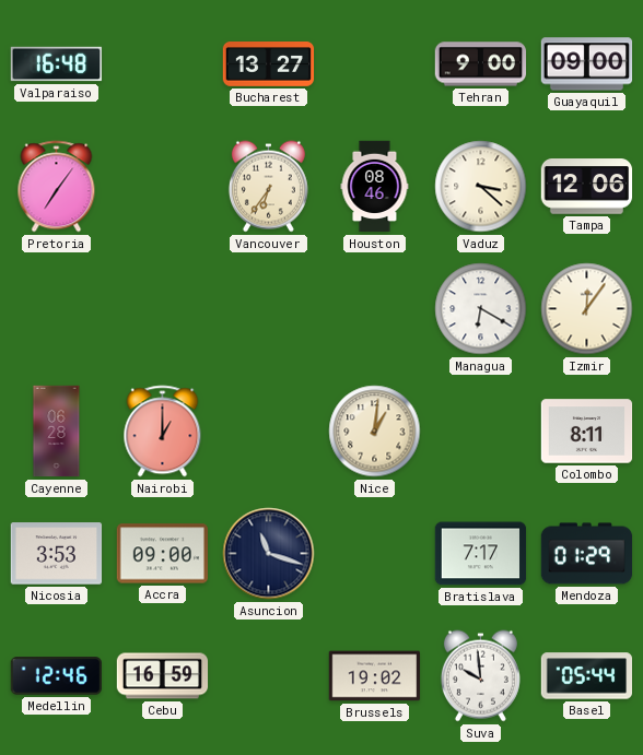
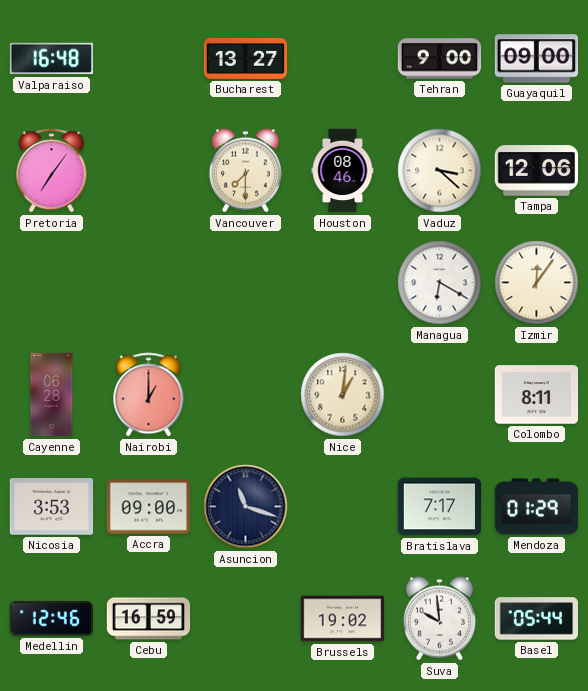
Vancouver: 6:36 -> 7:30
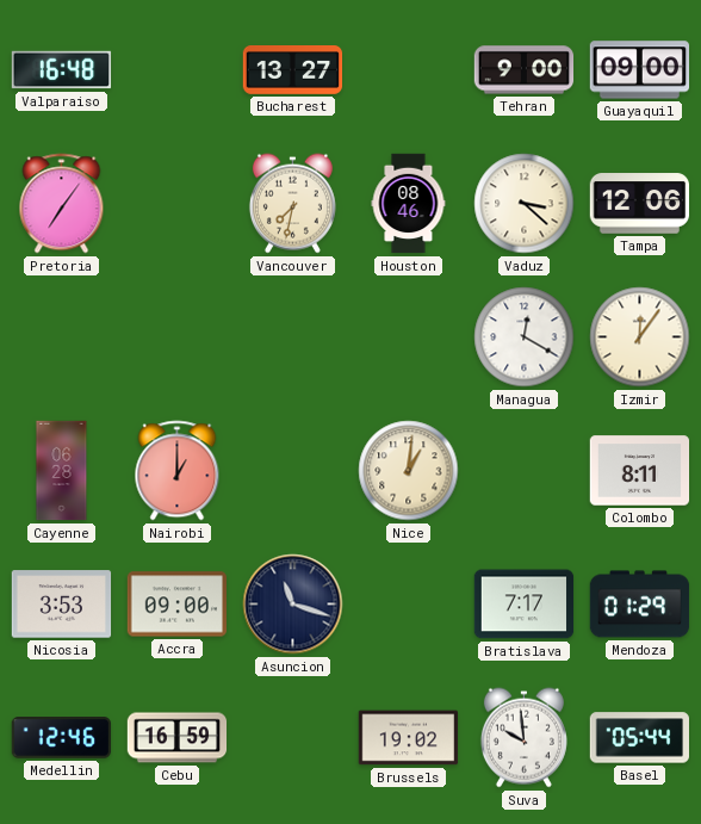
Vancouver: 7:30 -> 7:32
Managua: 6:20 -> 12:20
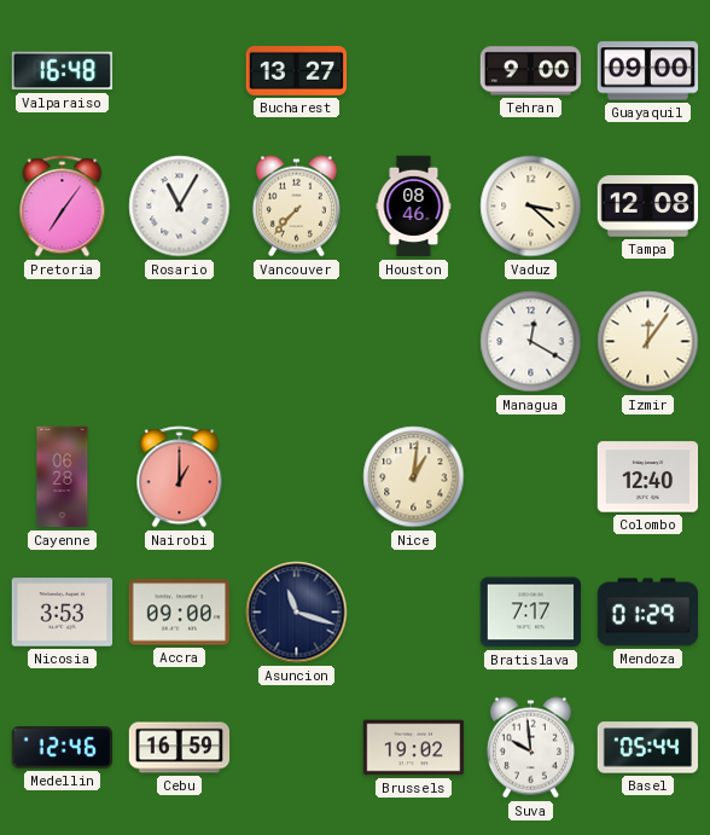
Rosario: none -> 11:05
Vancouver: 7:32 -> 7:37
Tampa: 12:06 -> 12:08
Colombo: 8:11 -> 12:40
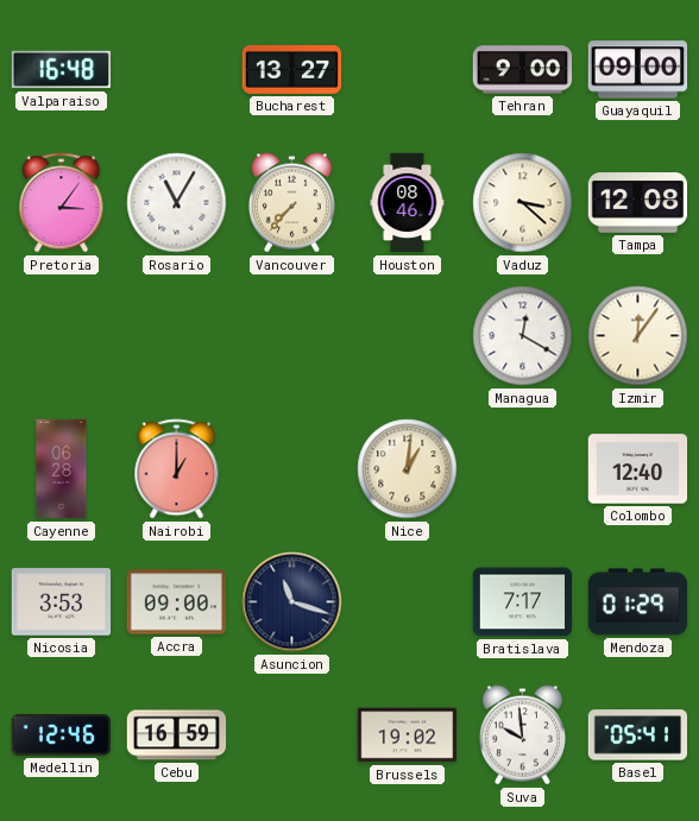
Pretoria: 7:06 -> 3:06
Basel: 05:44 -> 05:41
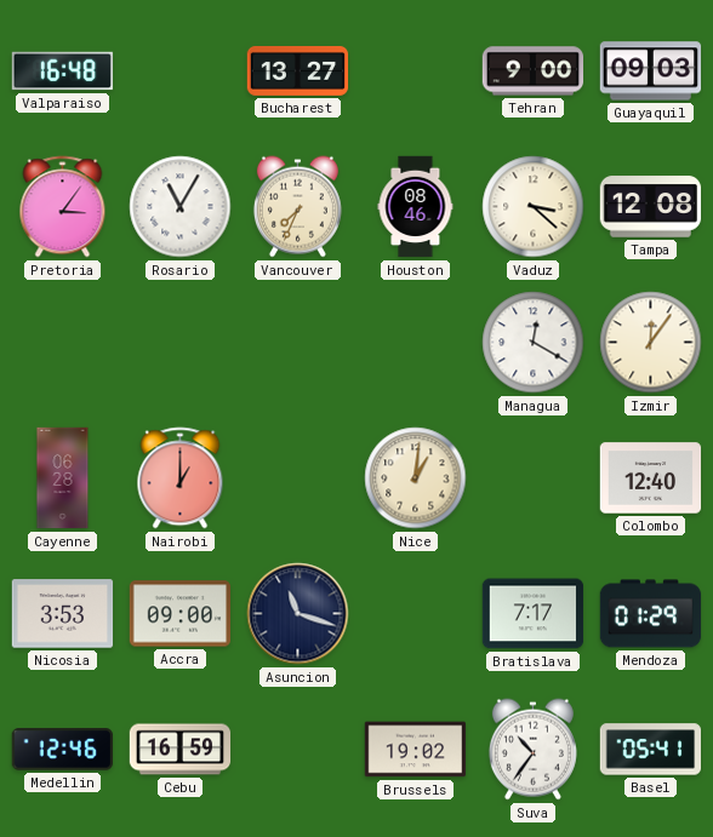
Guayaquil: 09:00 -> 09:03
Vancouver: 7:37 -> 7:34
Suva: 9:59 -> 10:36
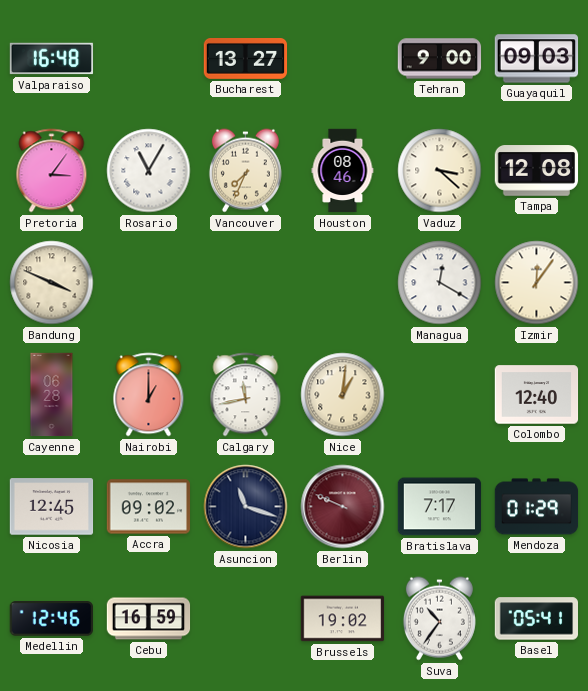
Bandung: none -> 3:49
Calgary: none -> 11:43
Nicosia: 3:53 -> 12:45
Accra: 09:00 -> 09:02
Berlin: none -> 9:49
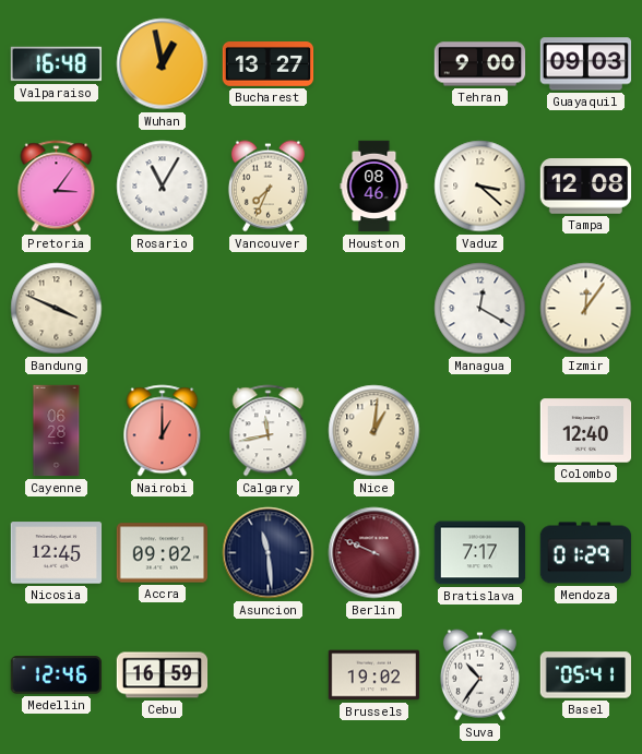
Wuhan: none -> 12:58
Asuncion: 11:18 -> 11:29
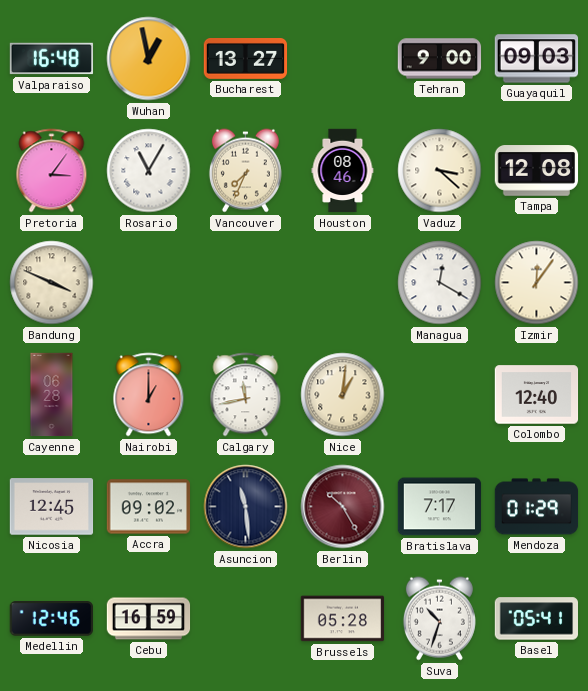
Berlin: 9:49 -> 10:25
Brussels: 19:02 -> 05:28
Suva: 10:36 -> 10:33
